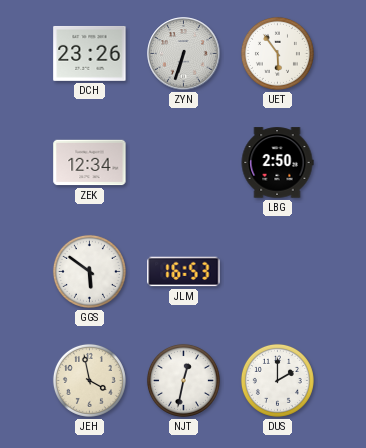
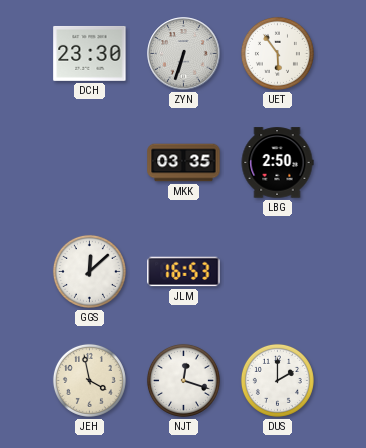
DCH: 23:26 -> 23:30
ZEK: 12:34 -> none
MKK: none -> 03:35
GGS: 5:51 -> 12:08
NJT: 12:32 -> 12:18
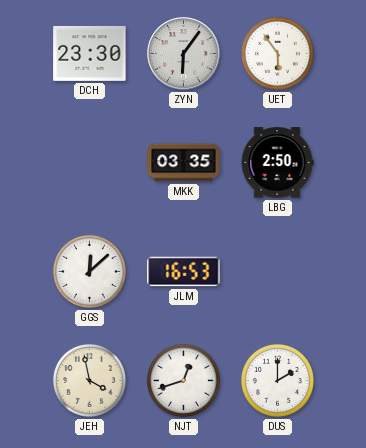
ZYN: 6:33 -> 6:06
NJT: 12:18 -> 12:42
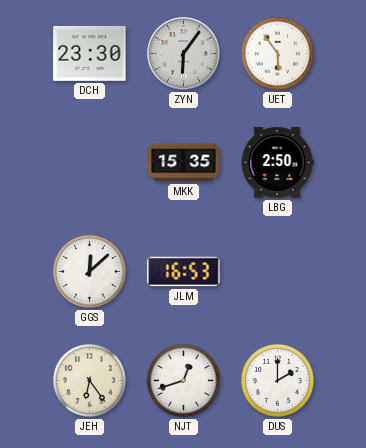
MKK: 03:35 -> 15:35
JEH: 3:58 -> 6:24
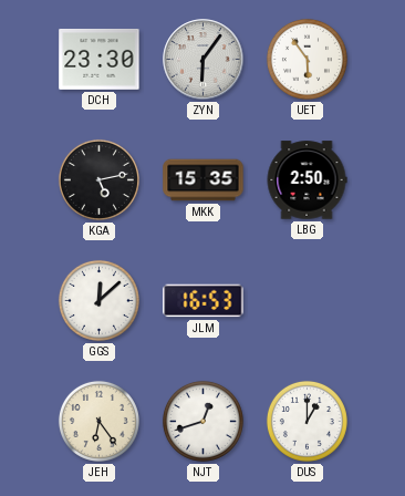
KGA: none -> 5:13
DUS: 2:00 -> 1:00
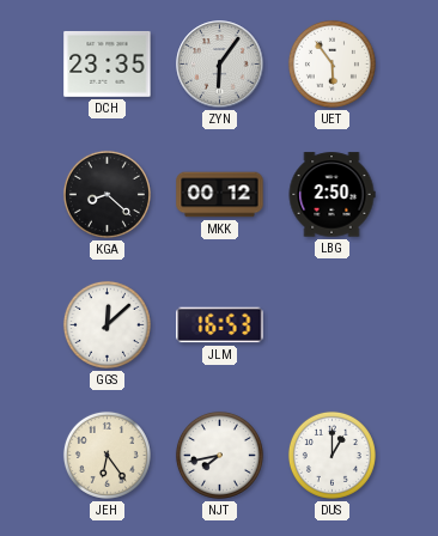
DCH: 23:30 -> 23:35
KGA: 5:13 -> 8:22
MKK: 15:35 -> 00:12
NJT: 12:42 -> 7:43
